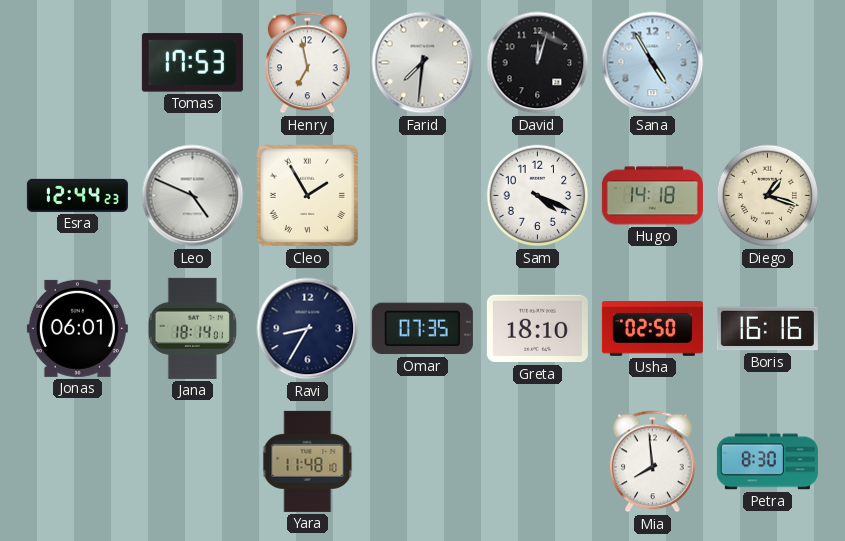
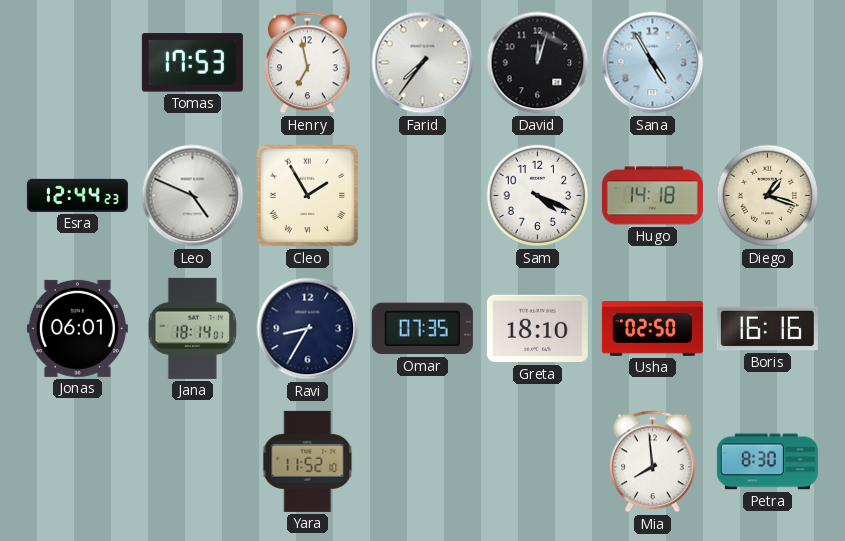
Farid: 7:31 -> 7:36
Yara: 11:48 -> 11:52
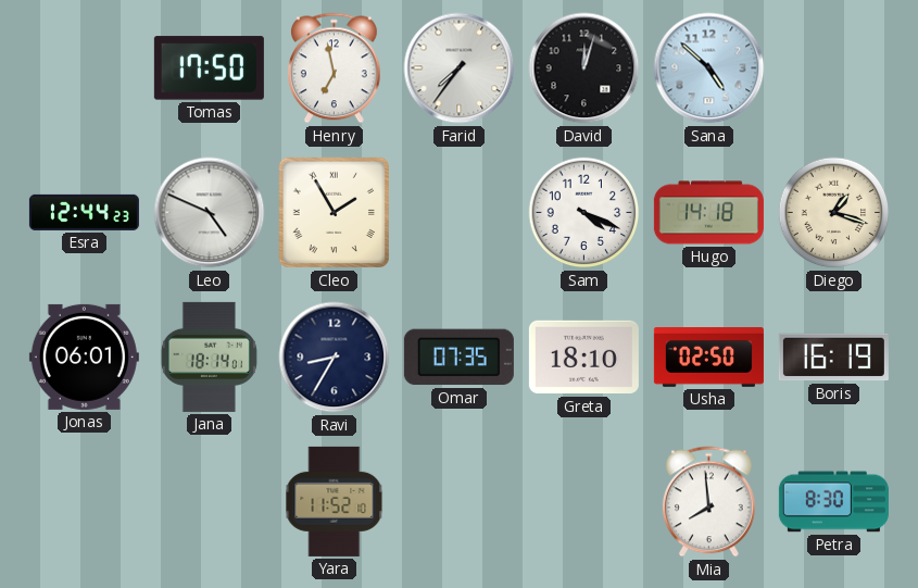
Tomas: 17:53 -> 17:50
Sana: 4:55 -> 4:52
Boris: 16:16 -> 16:19
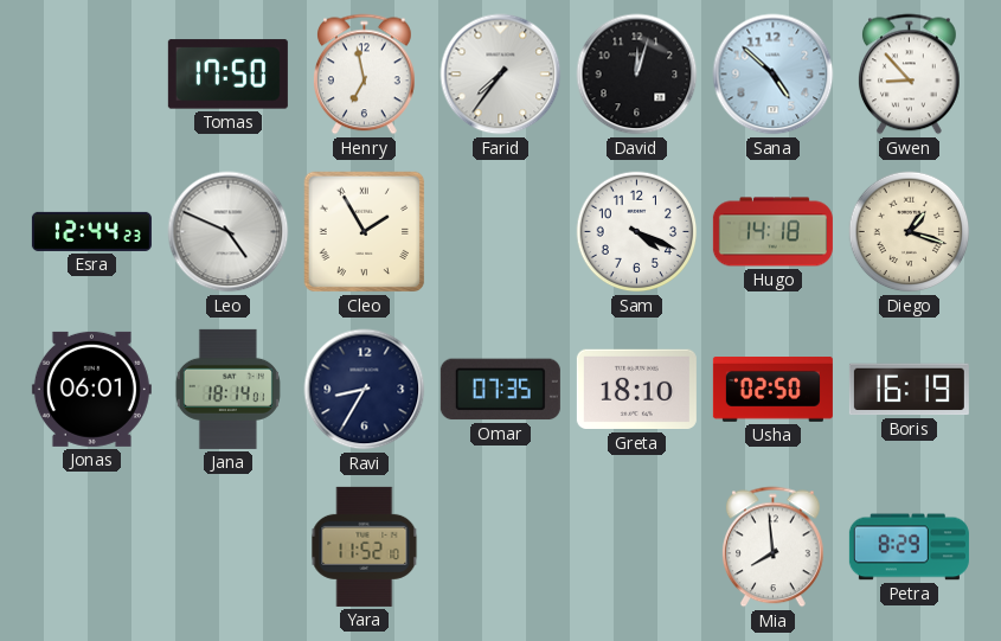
Gwen: none -> 8:53
Petra: 8:30 -> 8:29
